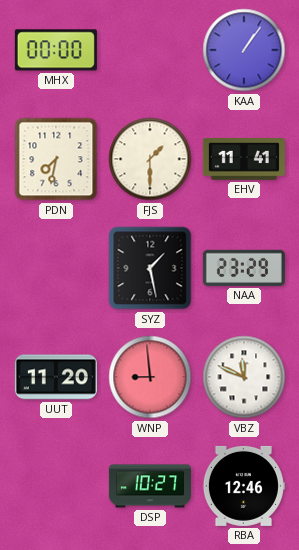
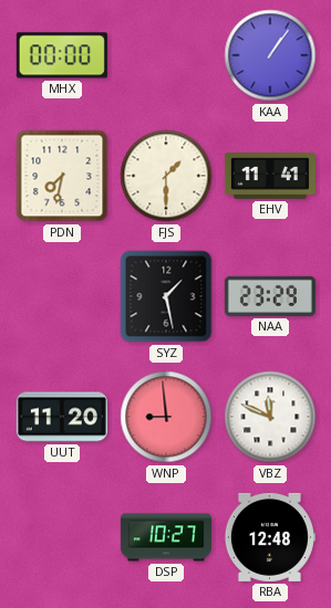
RBA: 12:46 -> 12:48
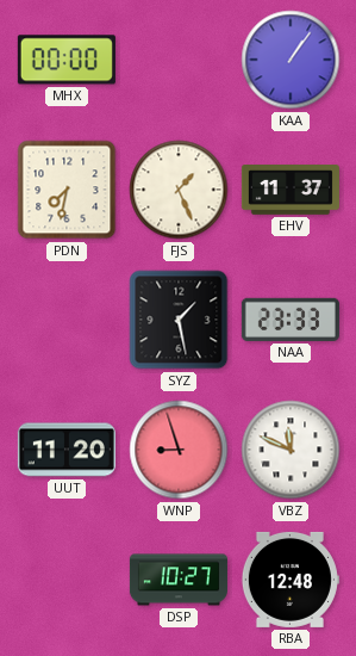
FJS: 1:30 -> 1:26
EHV: 11:41 -> 11:37
NAA: 23:29 -> 23:33
WNP: 8:59 -> 8:57
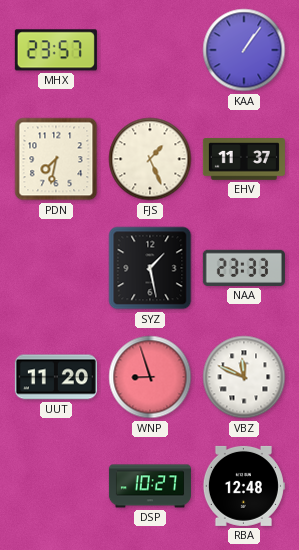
MHX: 00:00 -> 23:57
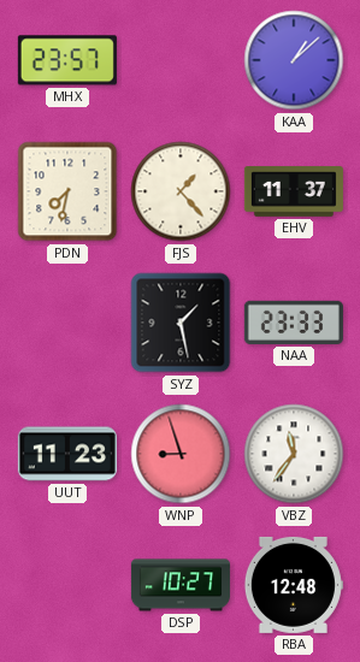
KAA: 1:06 -> 1:08
FJS: 1:26 -> 1:23
UUT: 11:20 -> 11:23
VBZ: 11:49 -> 11:36
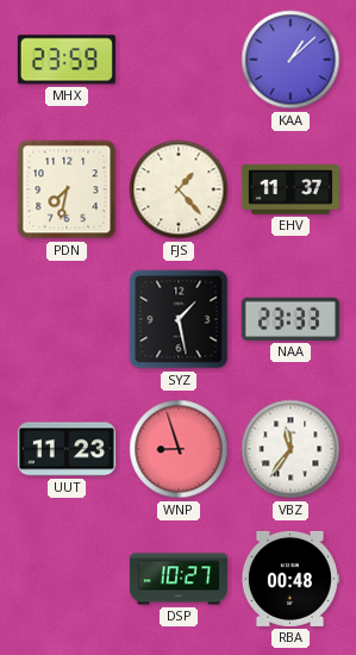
MHX: 23:57 -> 23:59
RBA: 12:48 -> 00:48
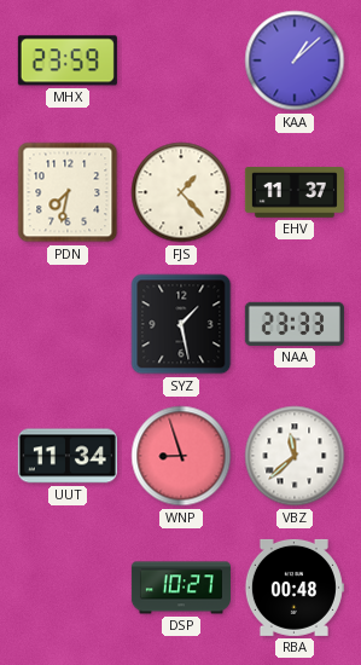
UUT: 11:23 -> 11:34
VBZ: 11:36 -> 11:38
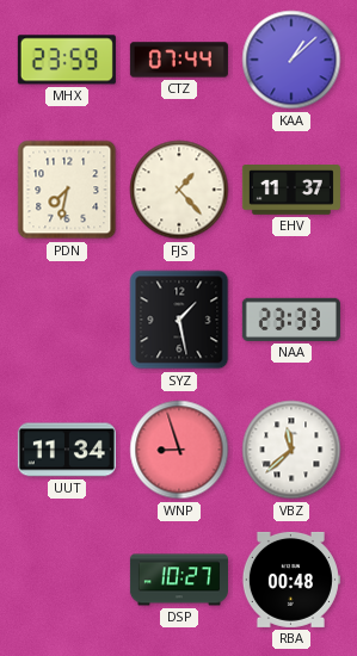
CTZ: none -> 07:44
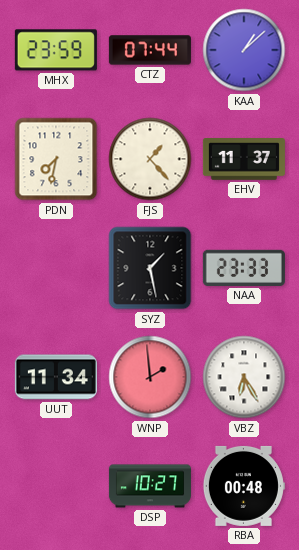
WNP: 8:57 -> 1:59
VBZ: 11:38 -> 6:25
